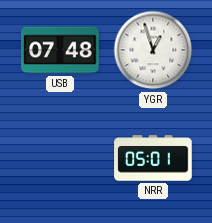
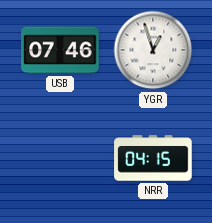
USB: 07:48 -> 07:46
NRR: 05:01 -> 04:15
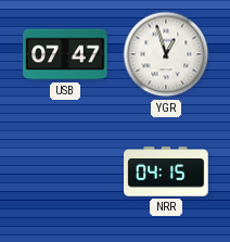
USB: 07:46 -> 07:47
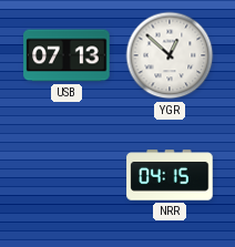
USB: 07:47 -> 07:13
YGR: 12:57 -> 12:52
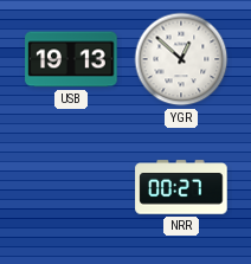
USB: 07:13 -> 19:13
NRR: 04:15 -> 00:27
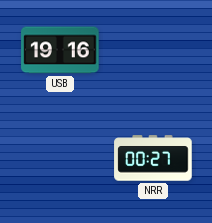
USB: 19:13 -> 19:16
YGR: 12:52 -> none
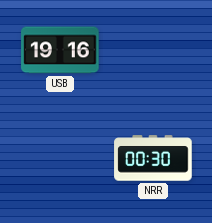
NRR: 00:27 -> 00:30
